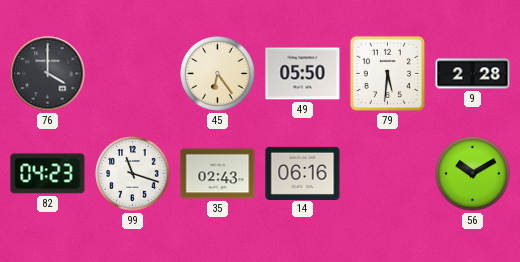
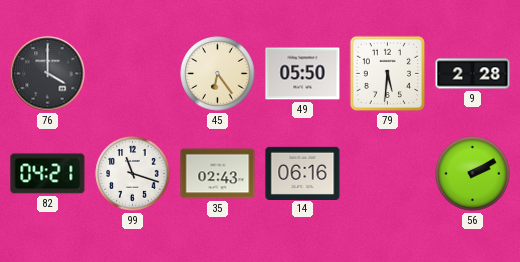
82: 04:23 -> 04:21
56: 10:10 -> 2:10
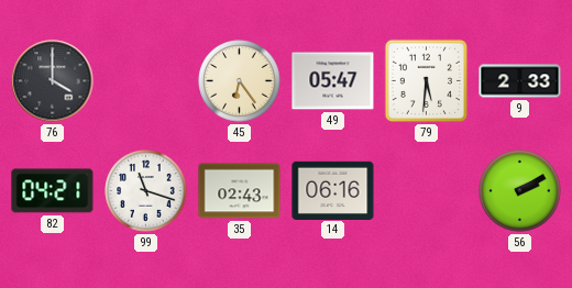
49: 05:50 -> 05:47
9: 2:28 -> 2:33
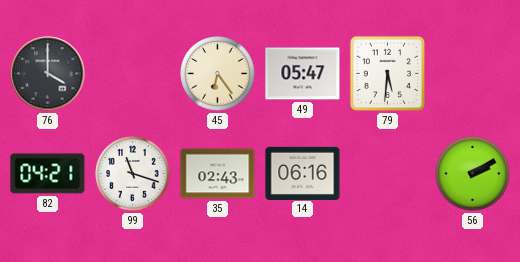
9: 2:33 -> none
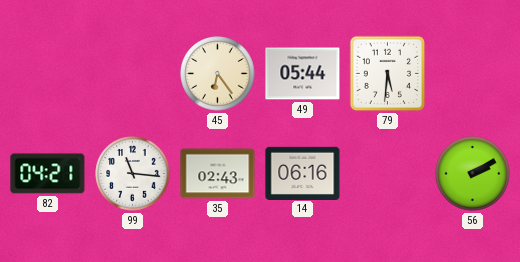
76: 4:00 -> none
49: 05:47 -> 05:44
99: 11:18 -> 11:16
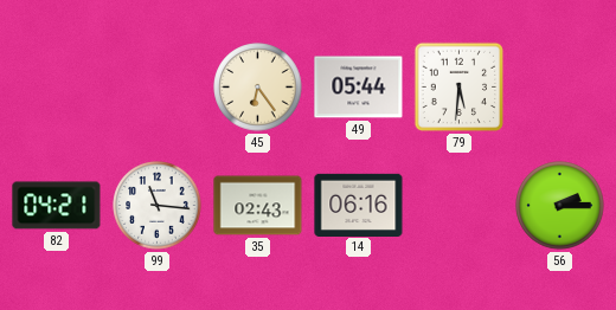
56: 2:10 -> 2:15
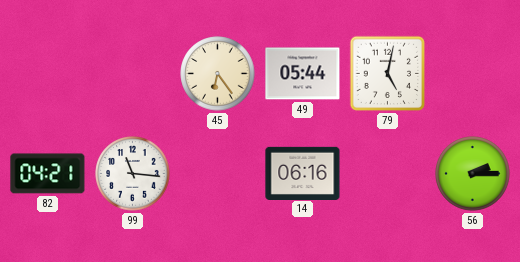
79: 5:31 -> 5:02
35: 02:43 -> none
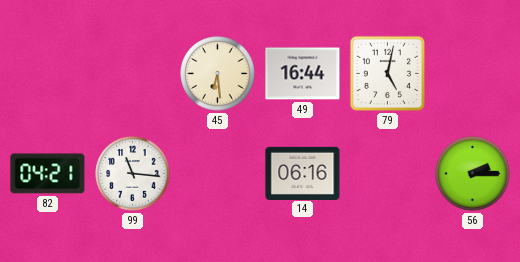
45: 6:24 -> 6:29
49: 05:44 -> 16:44
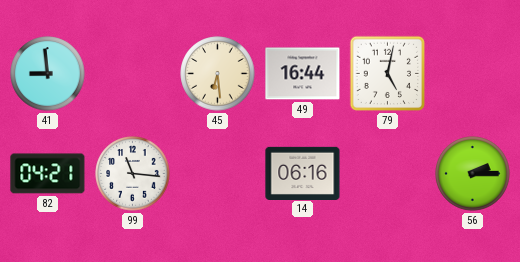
41: none -> 8:59
